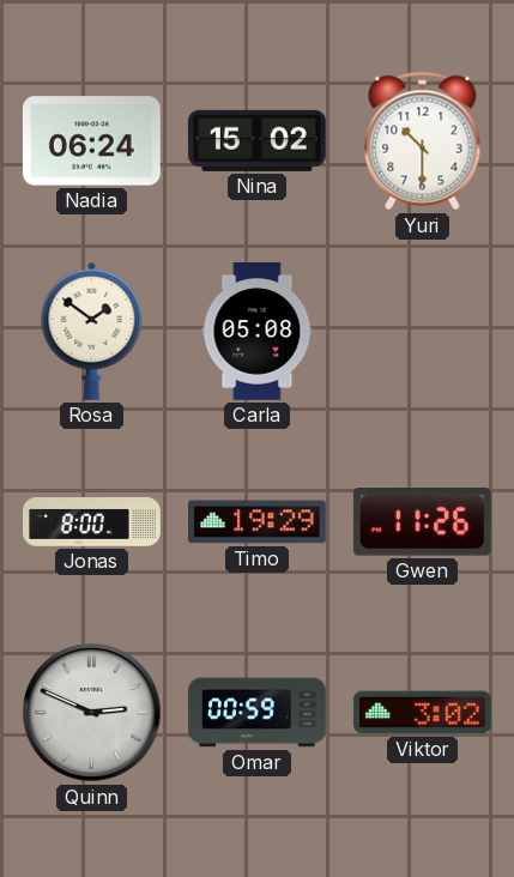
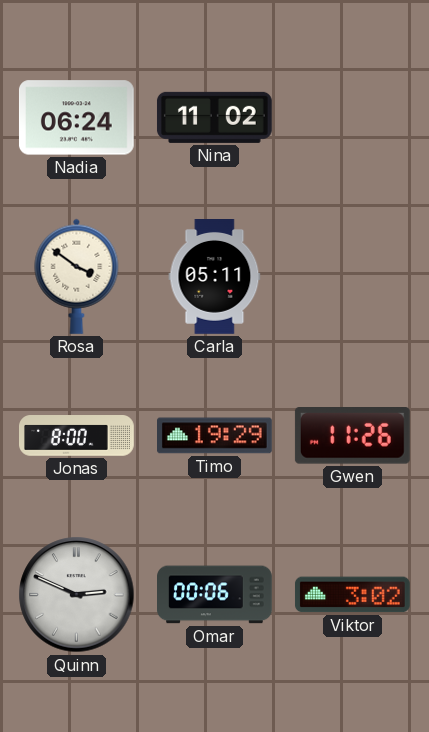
Nina: 15:02 -> 11:02
Yuri: 10:30 -> none
Rosa: 1:51 -> 3:51
Carla: 05:08 -> 05:11
Omar: 00:59 -> 00:06
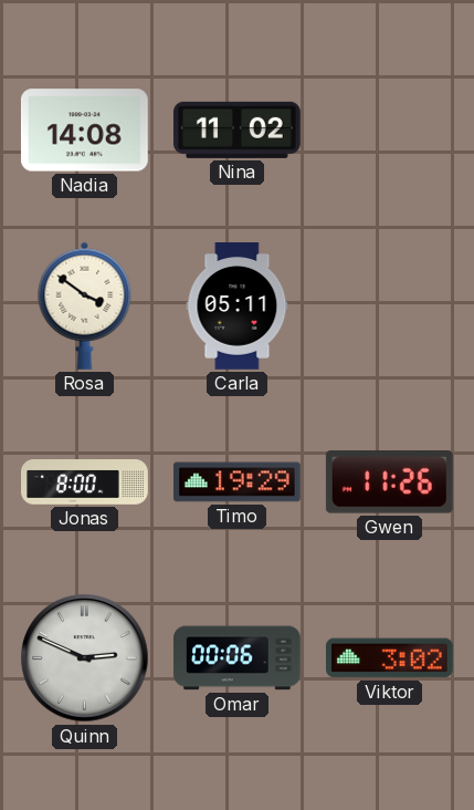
Nadia: 06:24 -> 14:08
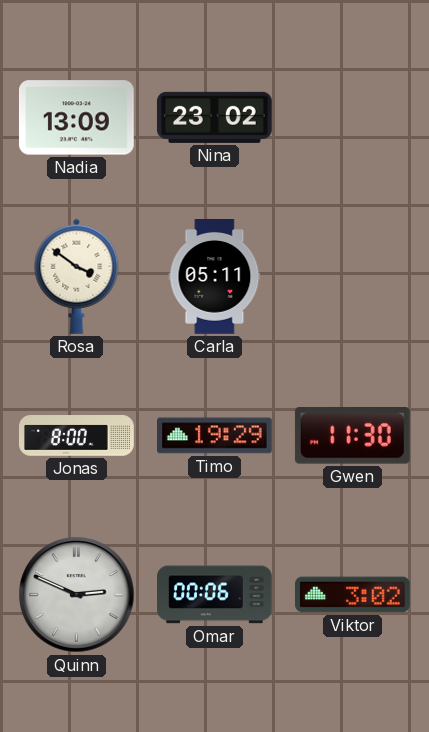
Nadia: 14:08 -> 13:09
Nina: 11:02 -> 23:02
Gwen: 11:26 -> 11:30
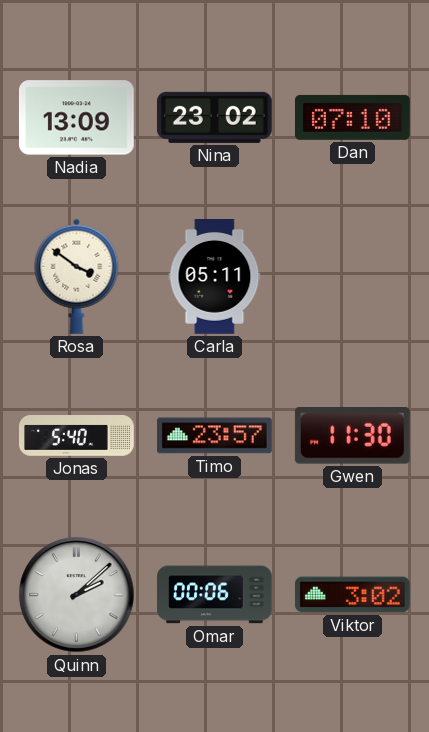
Dan: none -> 07:10
Jonas: 8:00 -> 5:40
Timo: 19:29 -> 23:57
Quinn: 2:49 -> 2:08
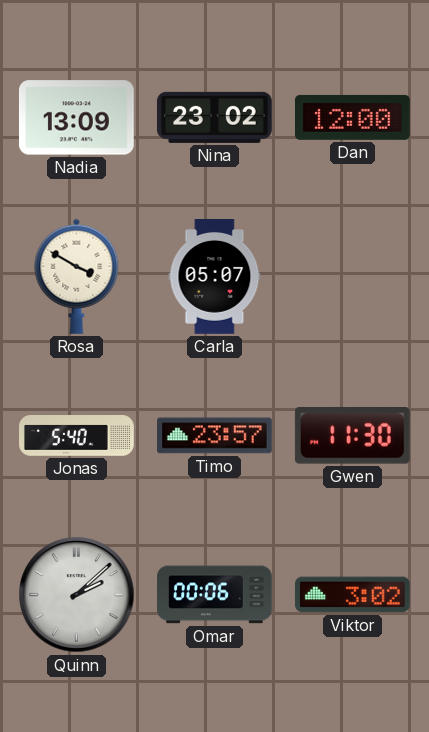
Dan: 07:10 -> 12:00
Rosa: 3:51 -> 3:50
Carla: 05:11 -> 05:07
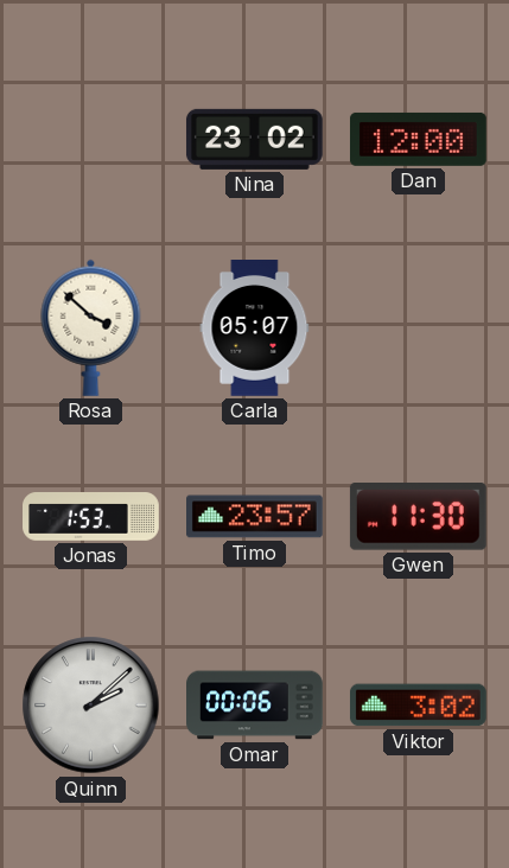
Nadia: 13:09 -> none
Rosa: 3:50 -> 3:52
Jonas: 5:40 -> 1:53
